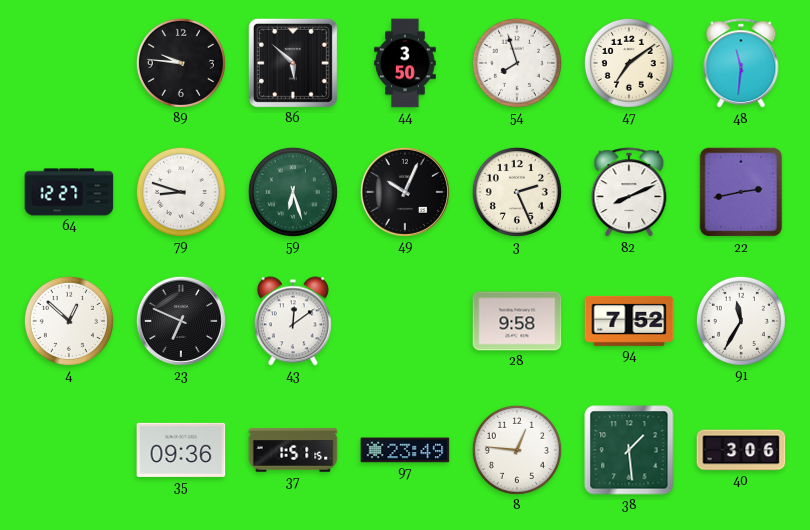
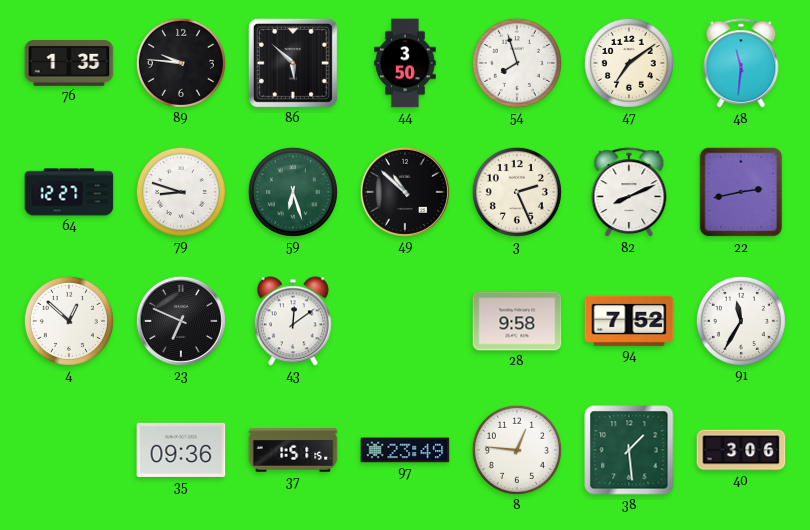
76: none -> 1:35
49: 10:04 -> 10:52
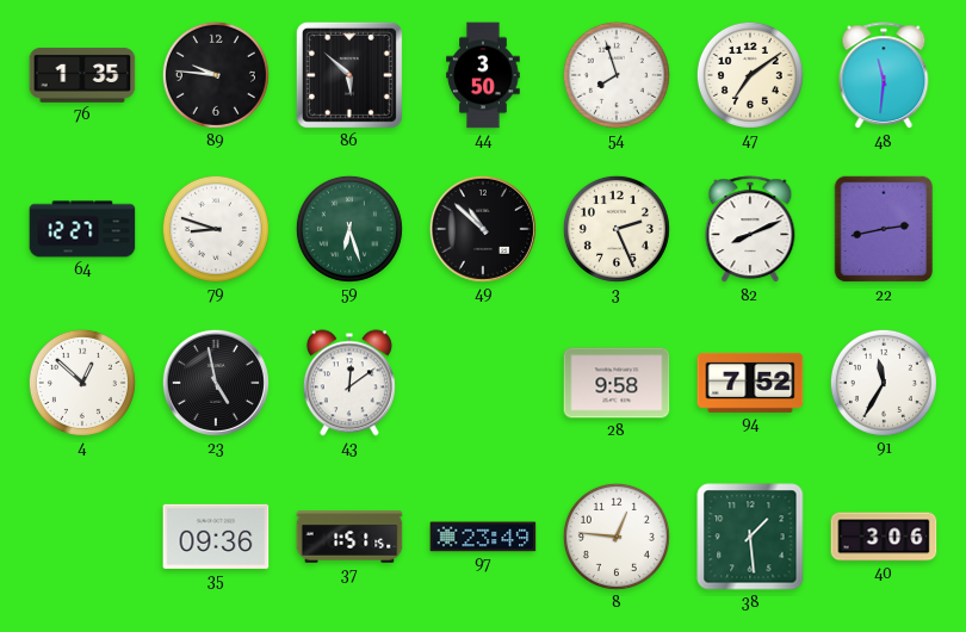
23: 6:49 -> 4:58
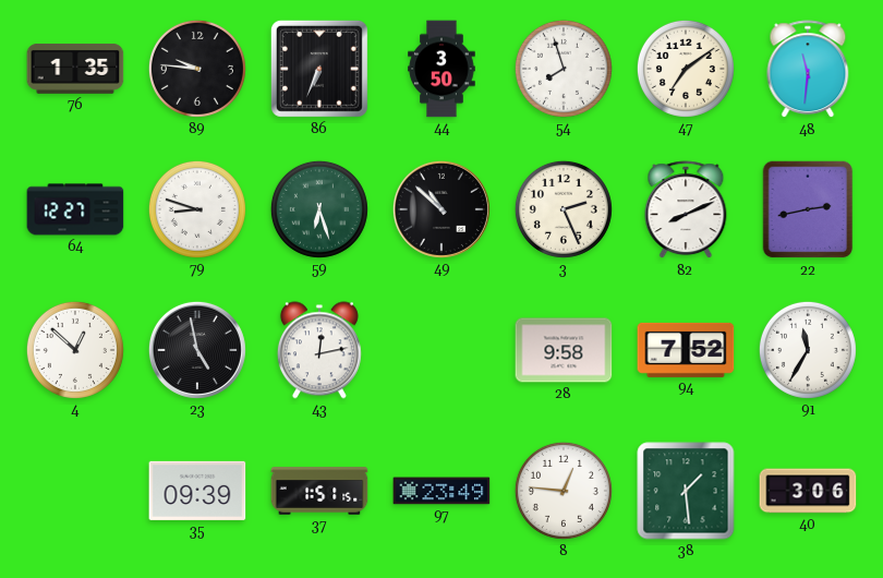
86: 5:52 -> 6:34
43: 12:09 -> 12:13
35: 09:36 -> 09:39
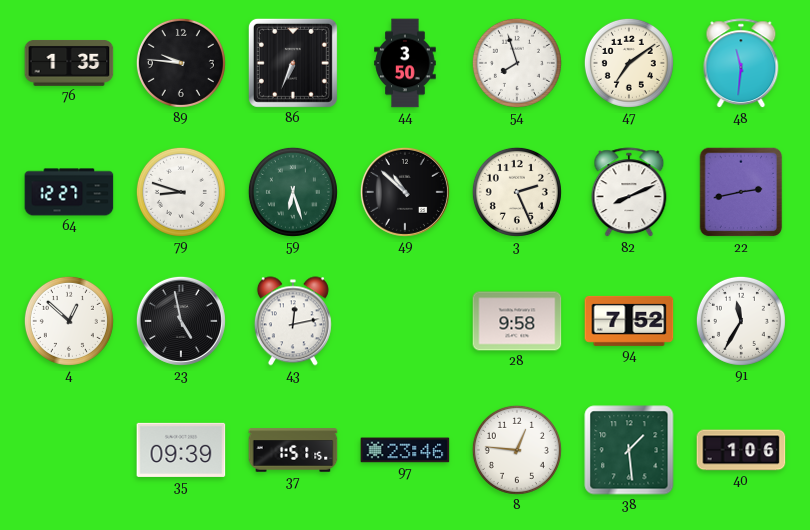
97: 23:49 -> 23:46
40: 3:06 -> 1:06
